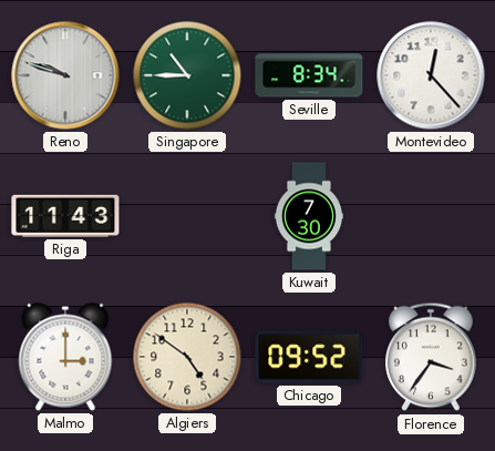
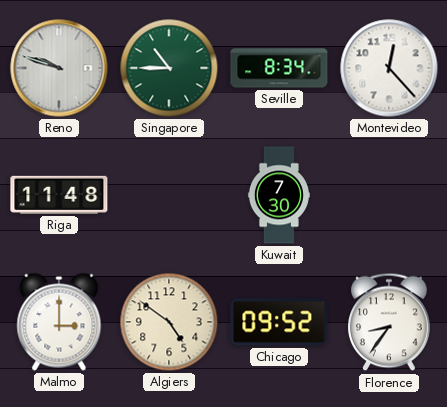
Riga: 11:43 -> 11:48
Florence: 3:36 -> 8:36
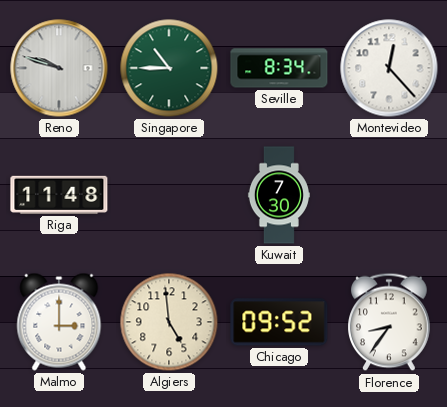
Algiers: 4:51 -> 4:59
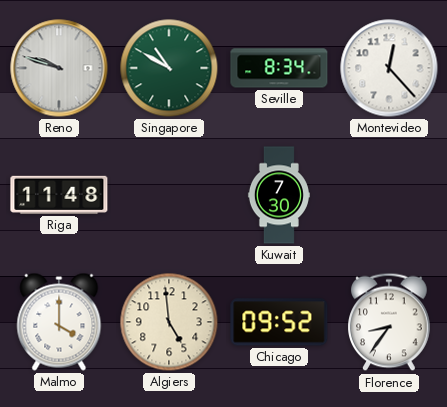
Singapore: 10:45 -> 10:50
Malmo: 3:00 -> 4:00
